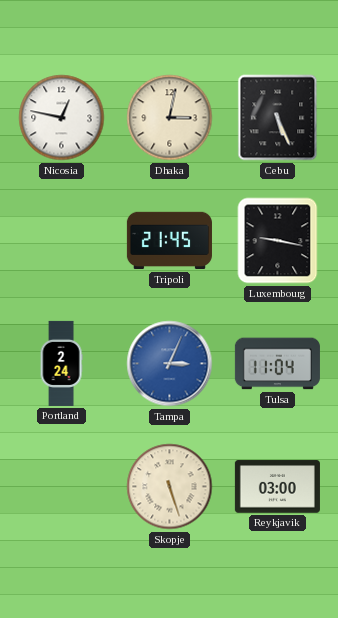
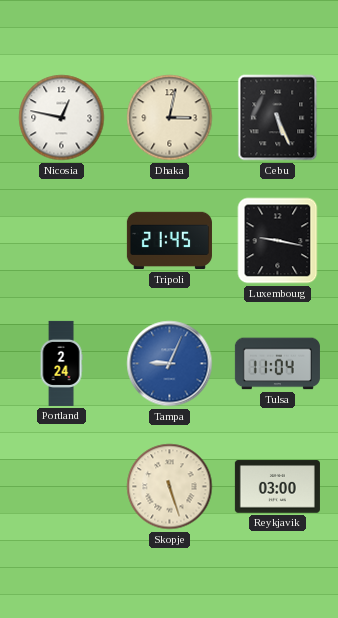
Tampa: 3:04 -> 9:04
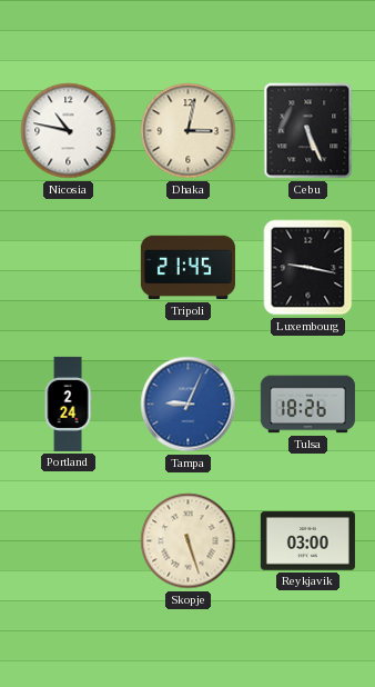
Nicosia: 12:47 -> 10:47
Tulsa: 11:04 -> 18:26
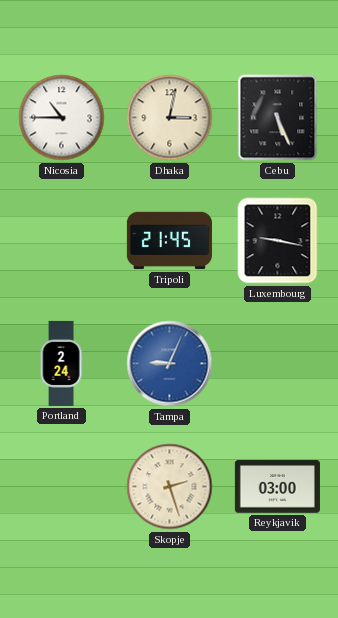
Nicosia: 10:47 -> 10:45
Tulsa: 18:26 -> none
Skopje: 5:27 -> 2:27
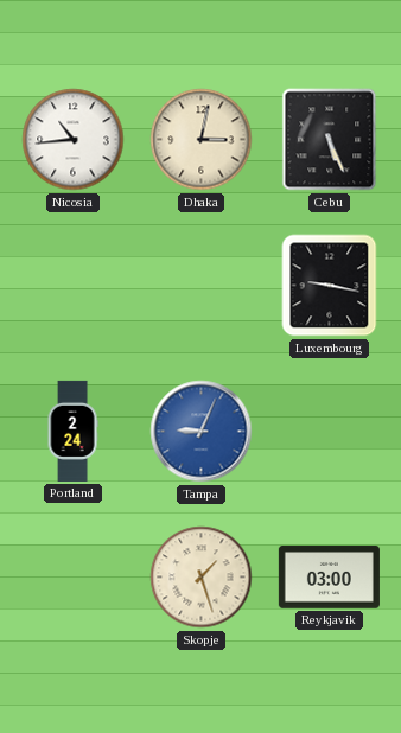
Nicosia: 10:45 -> 10:44
Tripoli: 21:45 -> none
Skopje: 2:27 -> 1:27
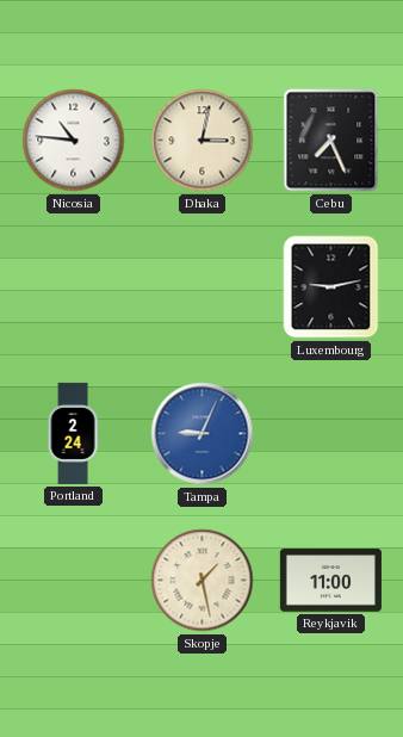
Nicosia: 10:44 -> 10:46
Cebu: 5:26 -> 7:26
Luxembourg: 9:17 -> 9:13
Skopje: 1:27 -> 1:28
Reykjavik: 03:00 -> 11:00
